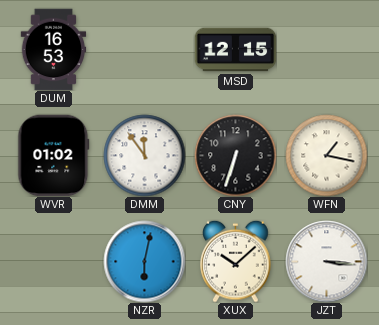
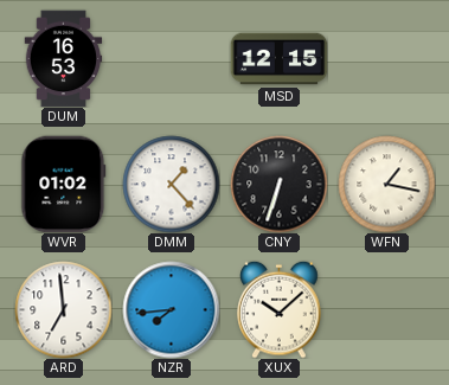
DMM: 11:54 -> 1:23
ARD: none -> 6:59
NZR: 6:02 -> 7:44
JZT: 3:16 -> none
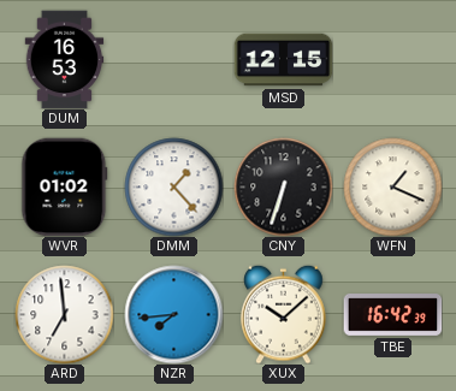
WFN: 1:17 -> 1:19
TBE: none -> 16:42
